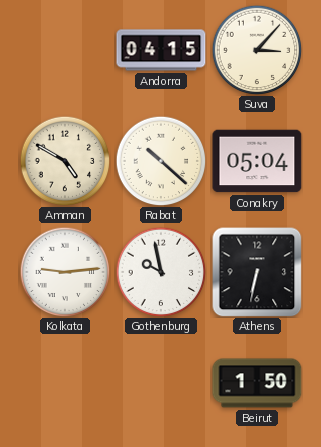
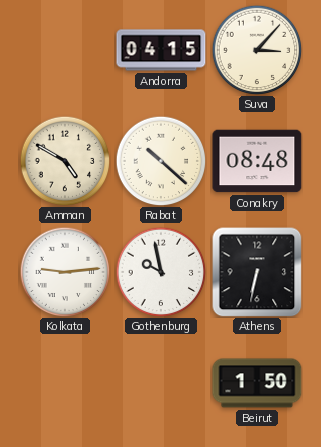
Conakry: 05:04 -> 08:48
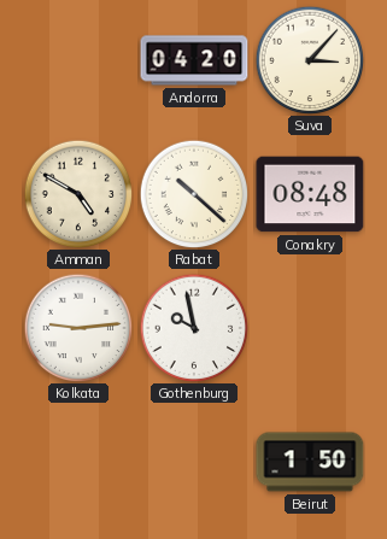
Andorra: 04:15 -> 04:20
Athens: 6:32 -> none
